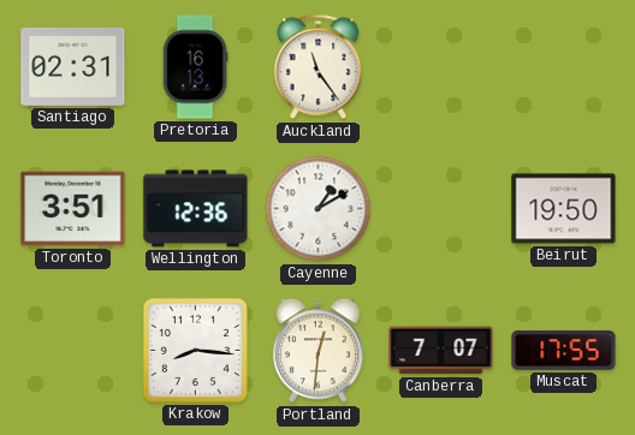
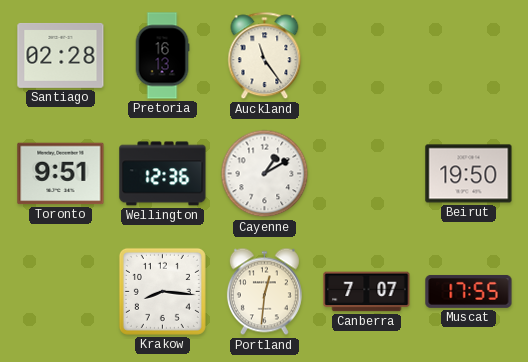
Santiago: 02:31 -> 02:28
Toronto: 3:51 -> 9:51
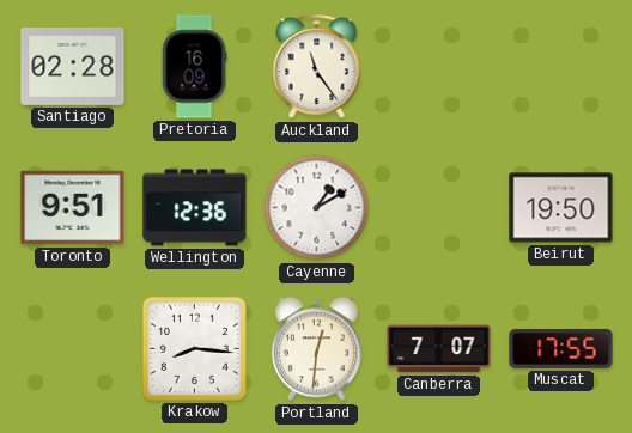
Pretoria: 16:13 -> 16:09
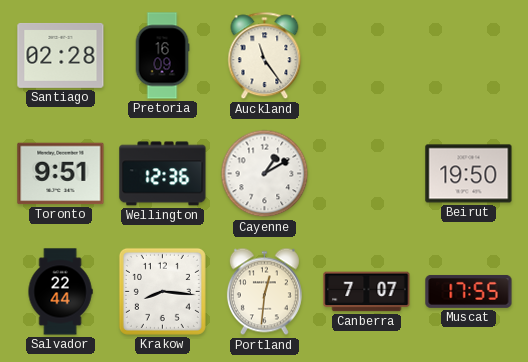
Salvador: none -> 22:44
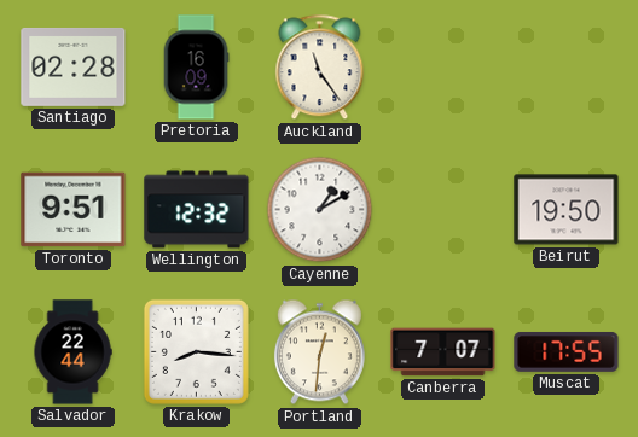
Wellington: 12:36 -> 12:32
